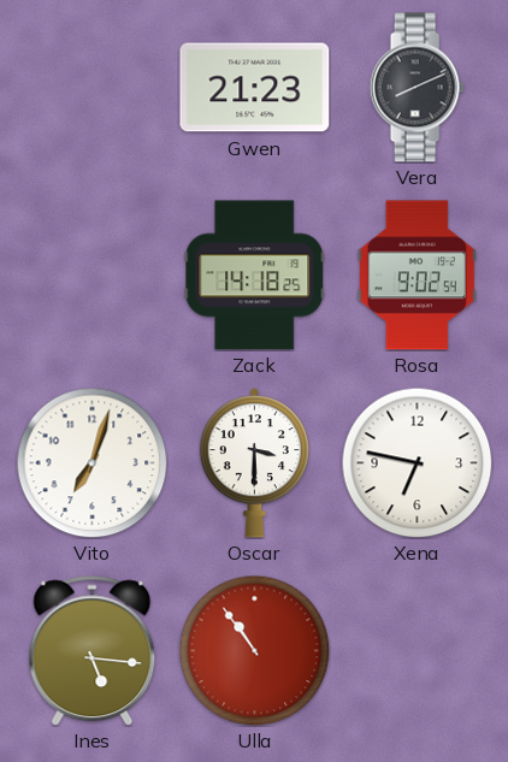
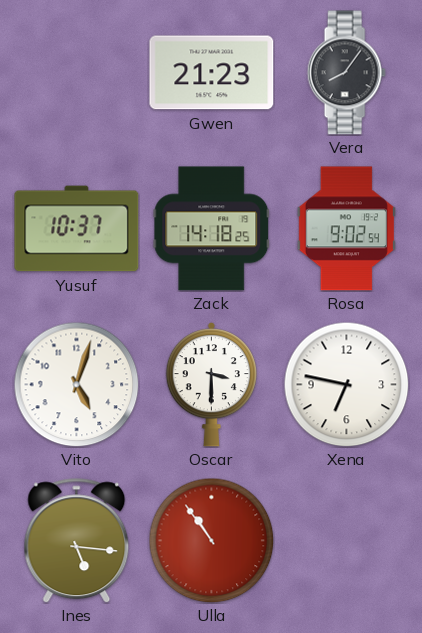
Vera: 8:11 -> 8:06
Yusuf: none -> 10:37
Vito: 7:03 -> 5:03
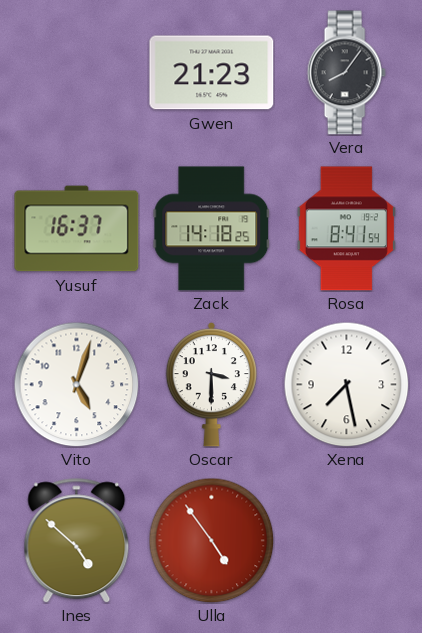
Yusuf: 10:37 -> 16:37
Rosa: 9:02 -> 8:41
Xena: 6:47 -> 7:28
Ines: 5:16 -> 4:52
Ulla: 10:54 -> 4:54
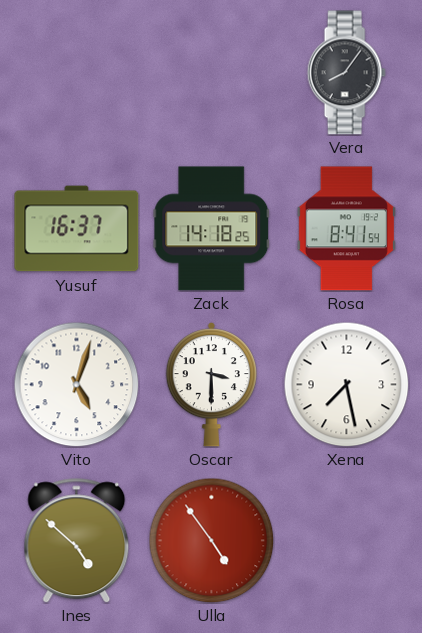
Gwen: 21:23 -> none
